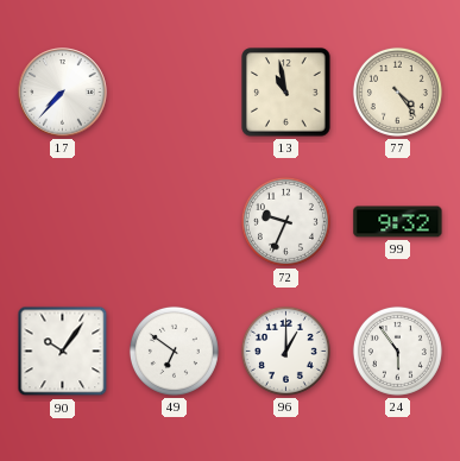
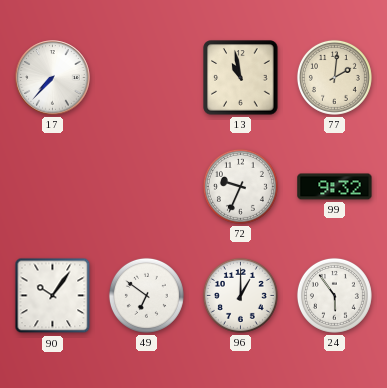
77: 4:24 -> 2:01
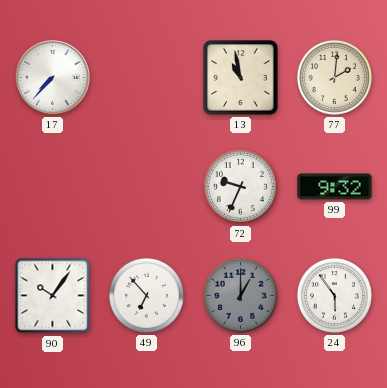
49: 6:51 -> 6:53
96 dial: white -> grey
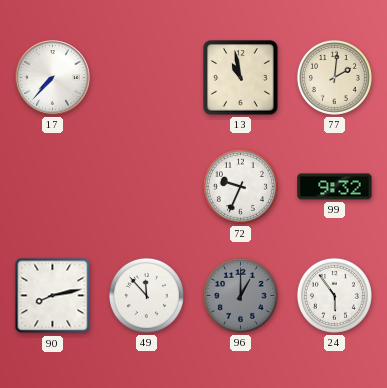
90: 10:06 -> 8:13
49: 6:53 -> 11:53
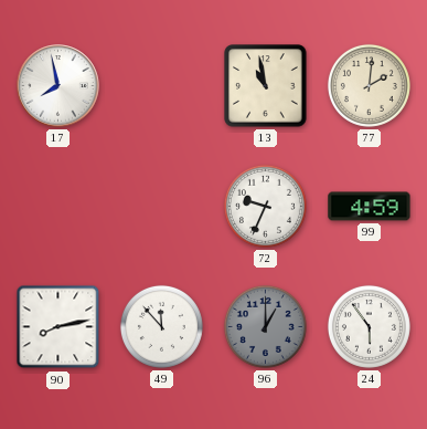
17: 7:37 -> 7:58
99: 9:32 -> 4:59
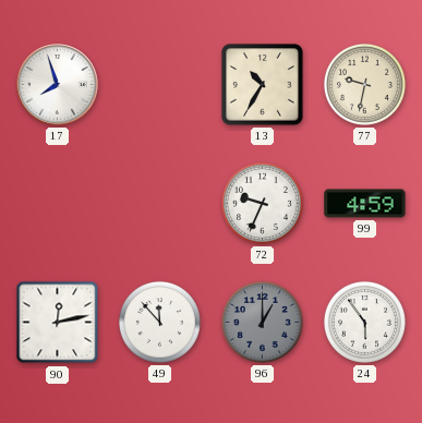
17: 7:58 -> 7:57
13: 10:58 -> 10:35
77: 2:01 -> 9:32
90: 8:13 -> 12:13
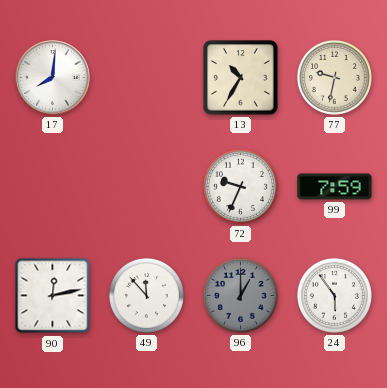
17: 7:57 -> 8:01
99: 4:59 -> 7:59
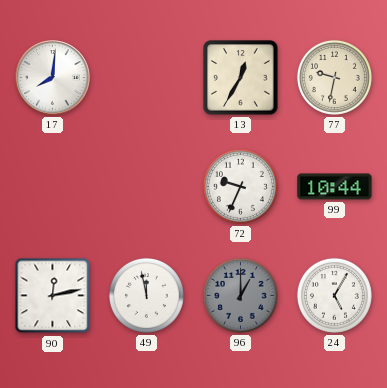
13: 10:35 -> 12:35
99: 7:59 -> 10:44
49: 11:53 -> 11:58
24: 5:54 -> 5:05
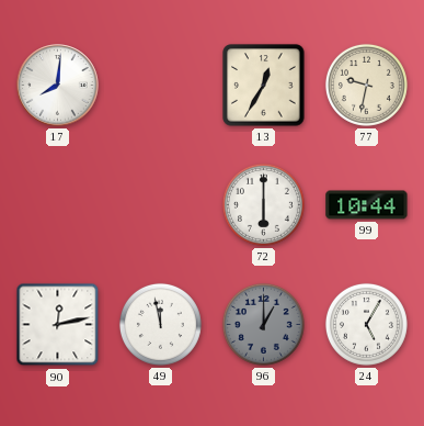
72: 9:34 -> 6:00
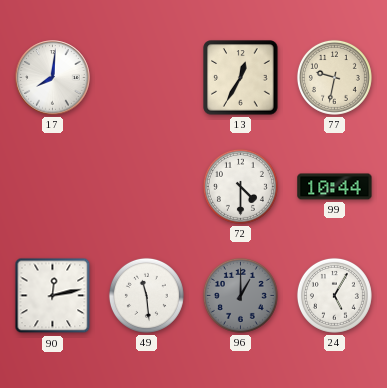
72: 6:00 -> 4:30
49: 11:58 -> 11:29
